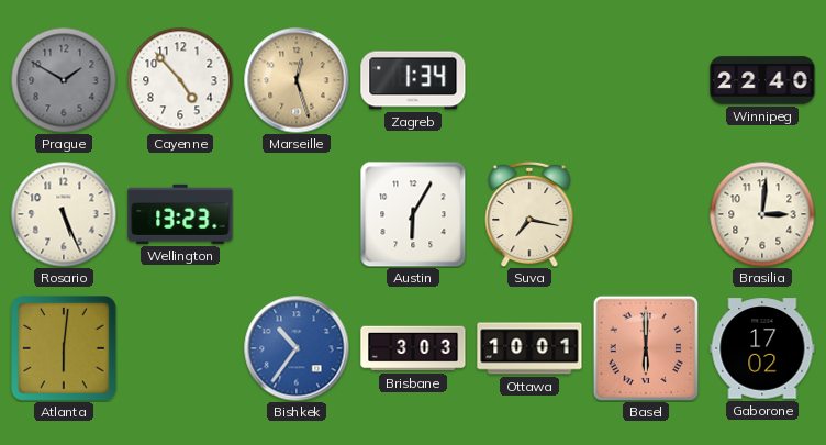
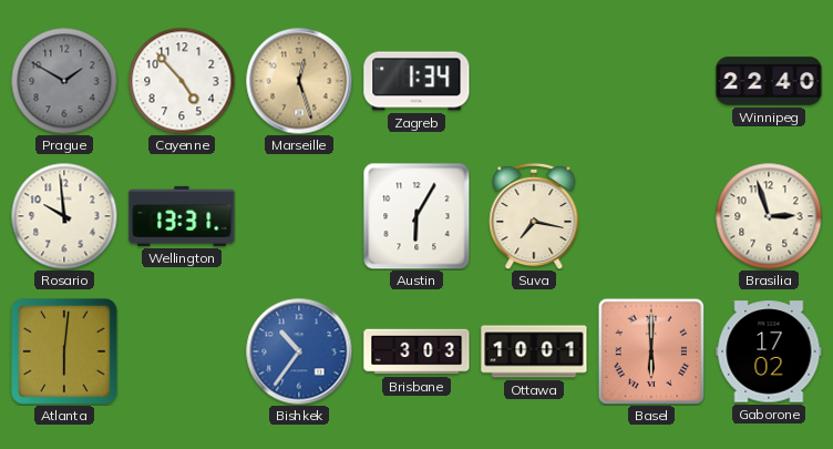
Rosario: 5:26 -> 9:59
Wellington: 13:23 -> 13:31
Brasilia: 3:01 -> 2:57
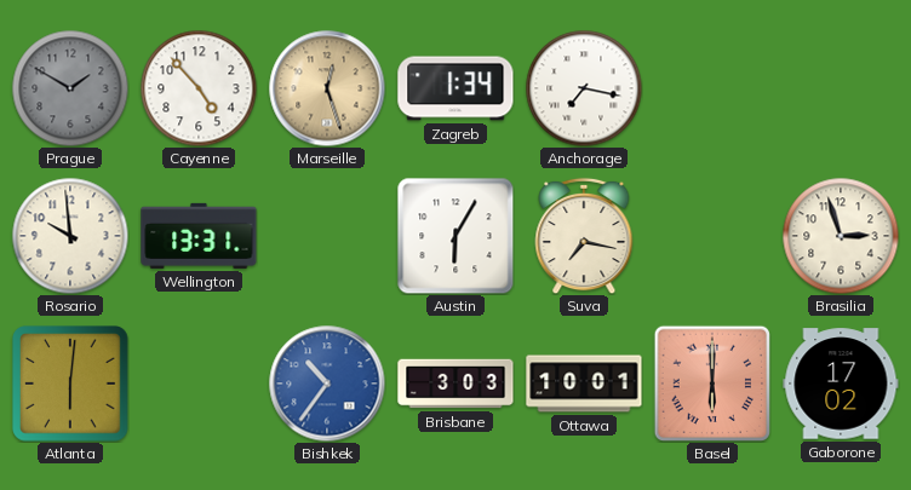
Anchorage: none -> 7:17
Winnipeg: 22:40 -> none
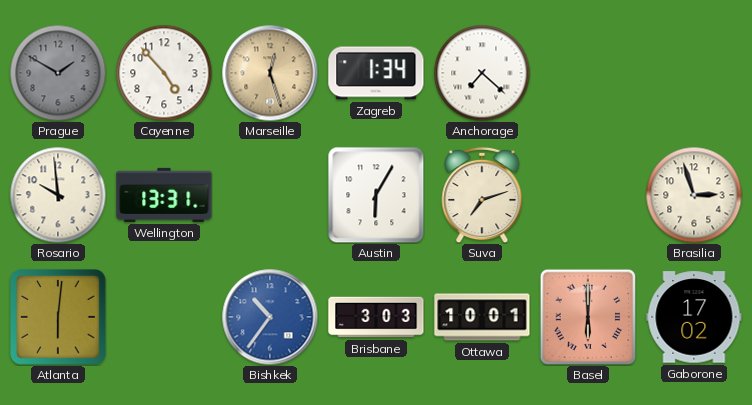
Anchorage: 7:17 -> 7:22
Suva: 7:17 -> 7:12
